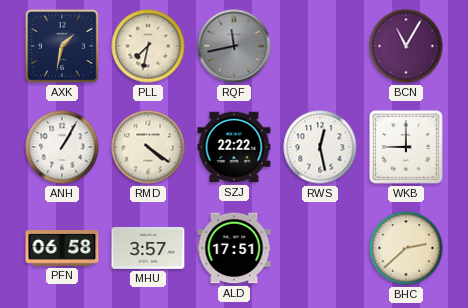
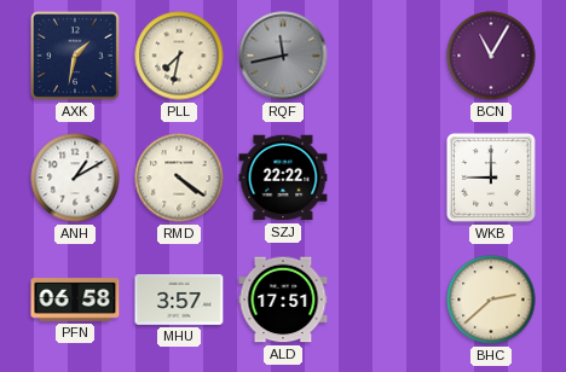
ANH: 1:05 -> 1:10
RWS: 12:28 -> none
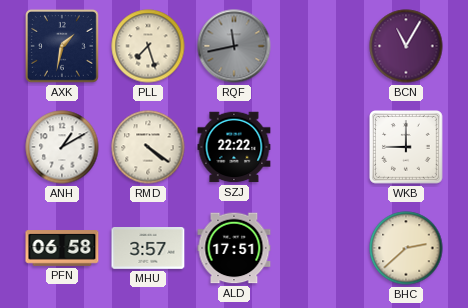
PLL: 7:32 -> 7:27
